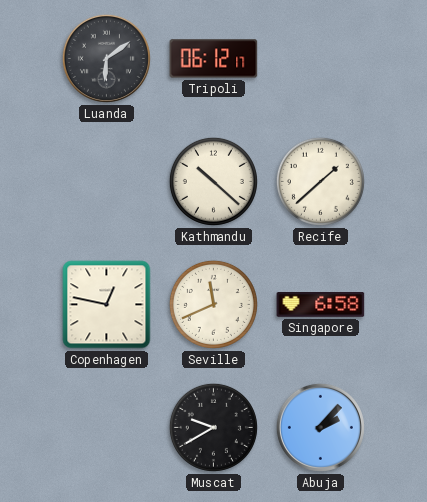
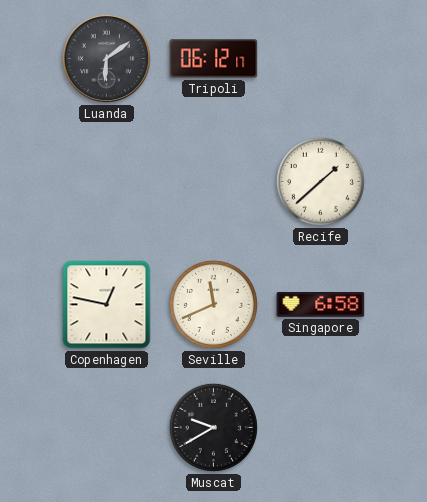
Kathmandu: 10:22 -> none
Abuja: 2:07 -> none
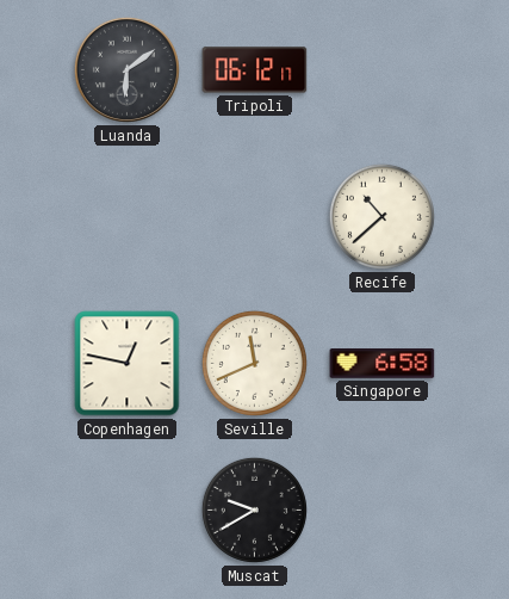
Recife: 1:38 -> 10:38
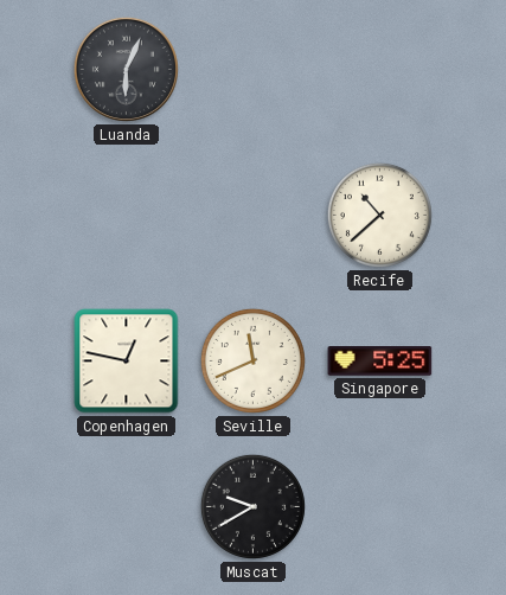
Luanda: 6:09 -> 6:04
Tripoli: 06:12 -> none
Singapore: 6:58 -> 5:25
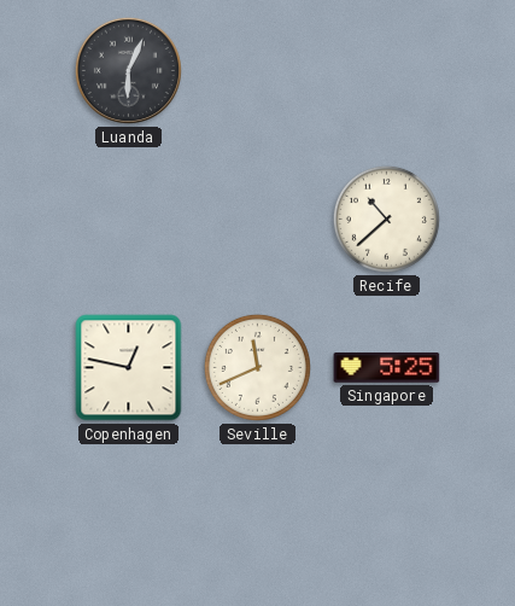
Muscat: 9:40 -> none
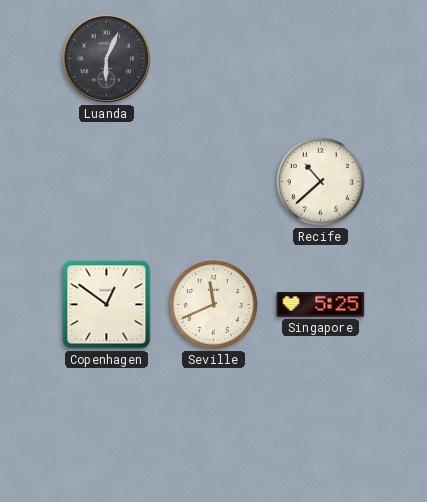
Copenhagen: 12:47 -> 12:51
